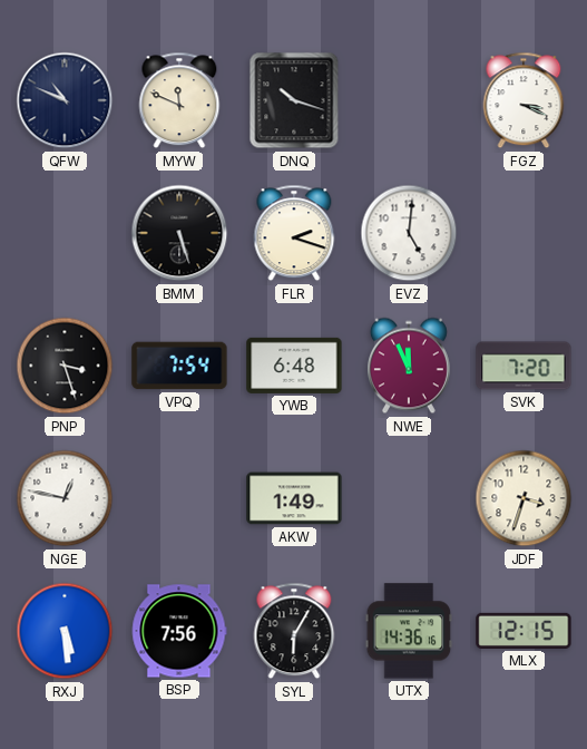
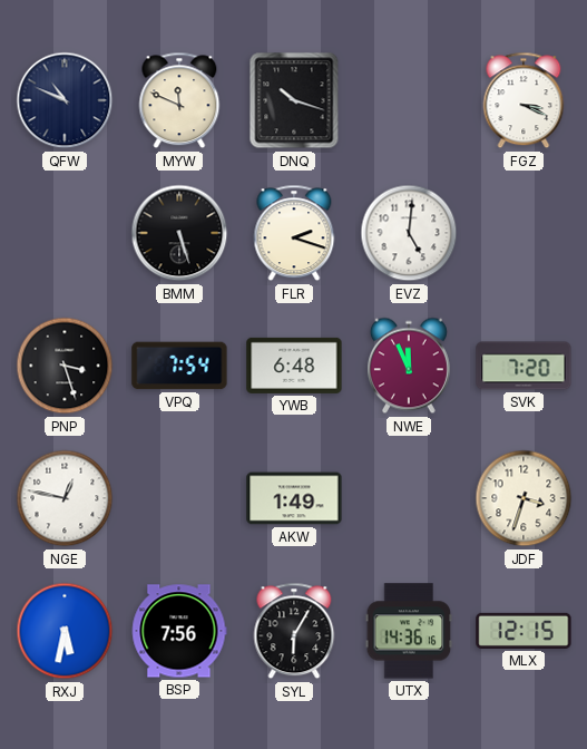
RXJ: 5:29 -> 5:32
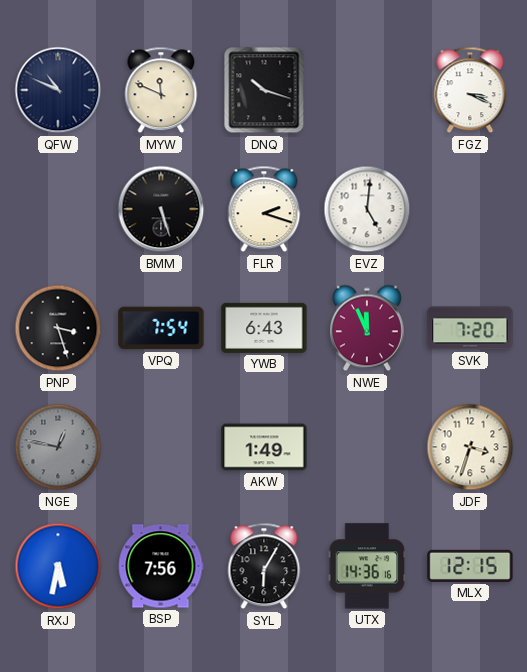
YWB: 6:48 -> 6:43
NGE dial: white -> grey
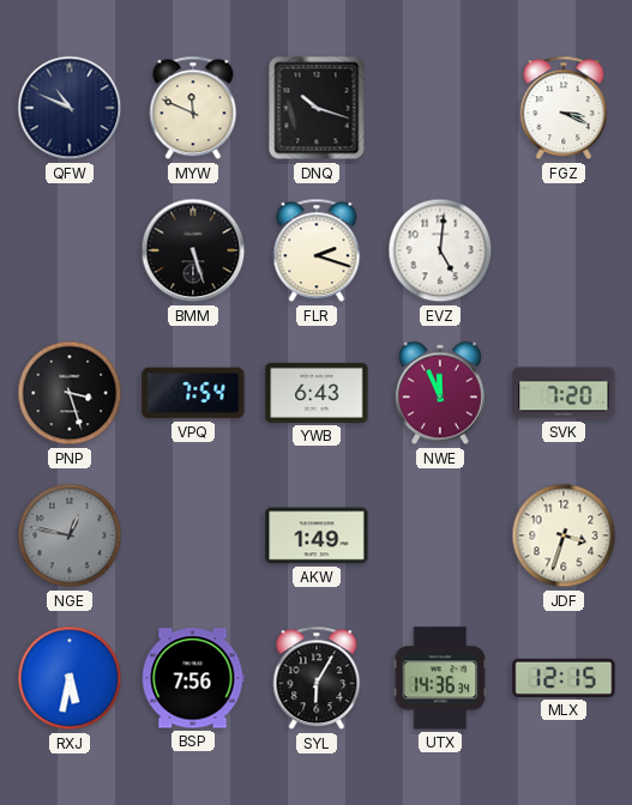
UTX: 14:36:16 -> 14:36:34
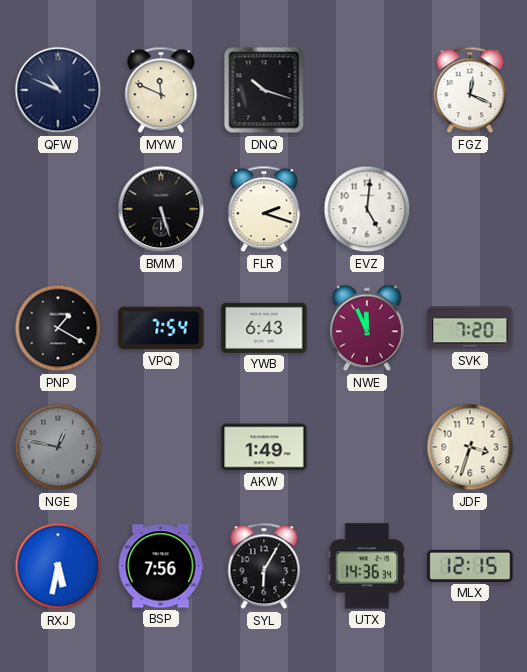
FGZ: 3:19 -> 12:19
PNP: 3:27 -> 1:20
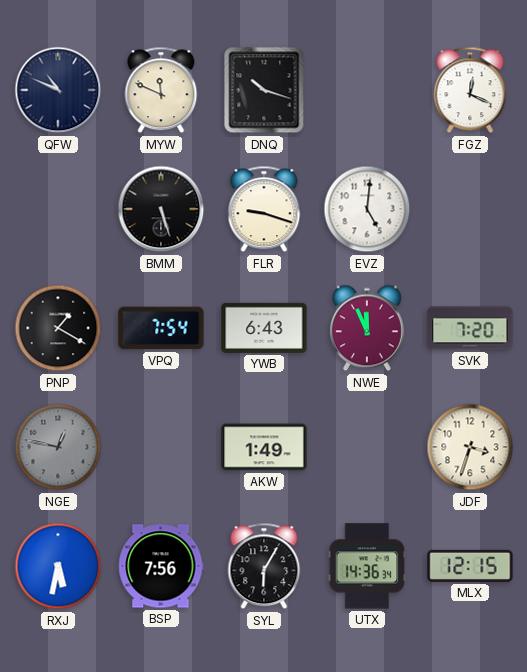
FLR: 2:18 -> 9:18
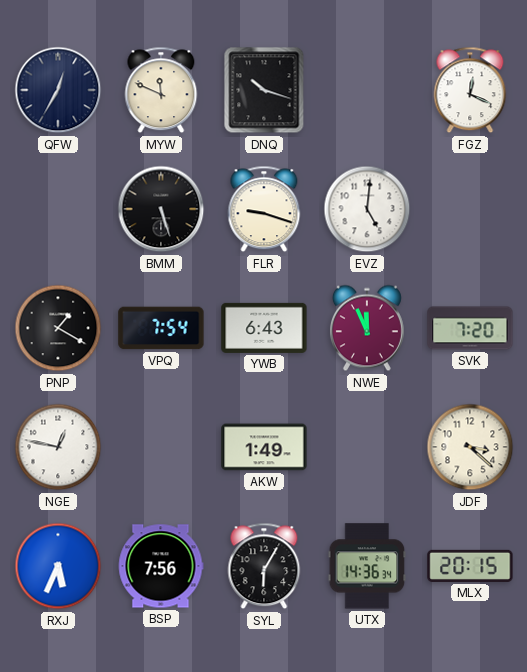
QFW: 10:49 -> 12:35
NGE dial: grey -> white
JDF: 3:33 -> 3:22
RXJ: 5:32 -> 5:34
MLX: 12:15 -> 20:15
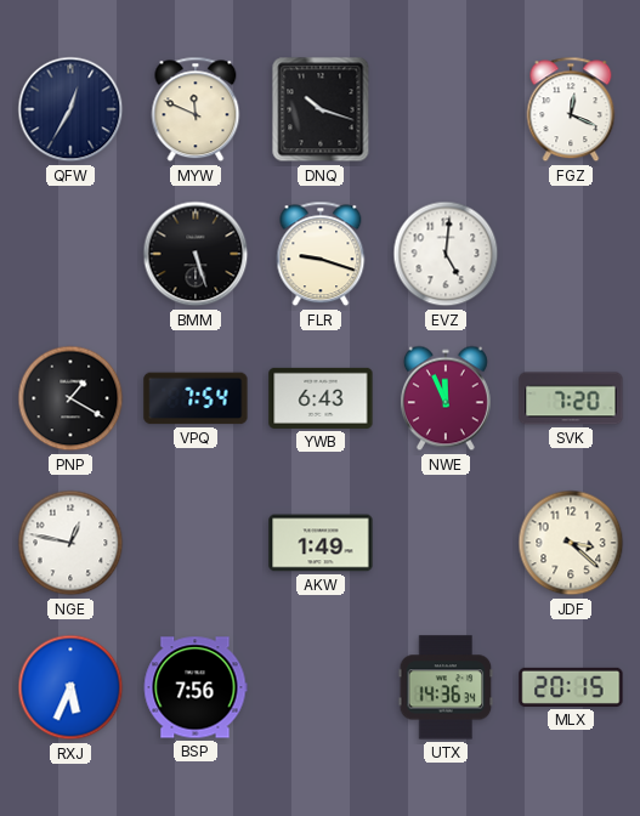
SYL: 6:05 -> none
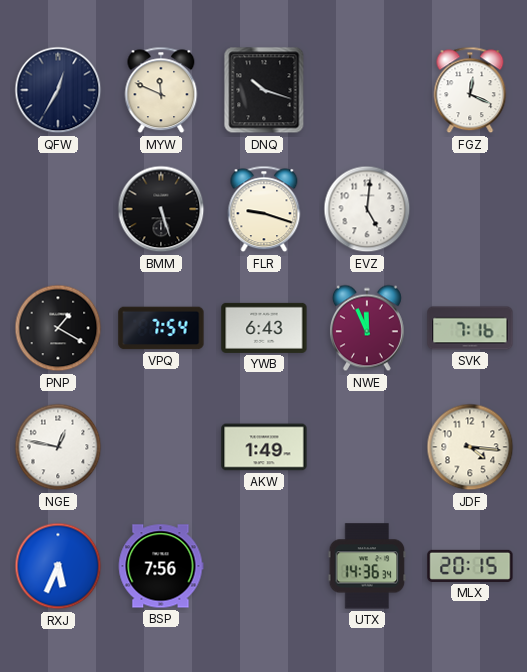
SVK: 7:20 -> 7:16
JDF: 3:22 -> 4:16
